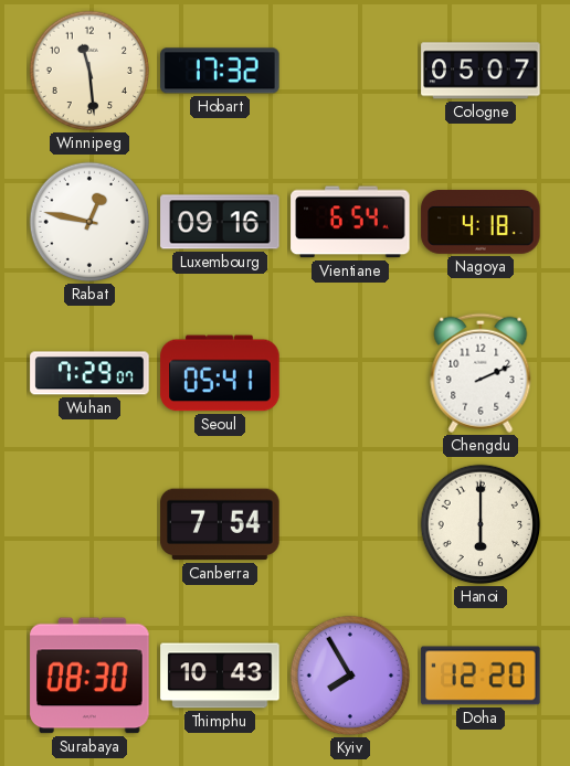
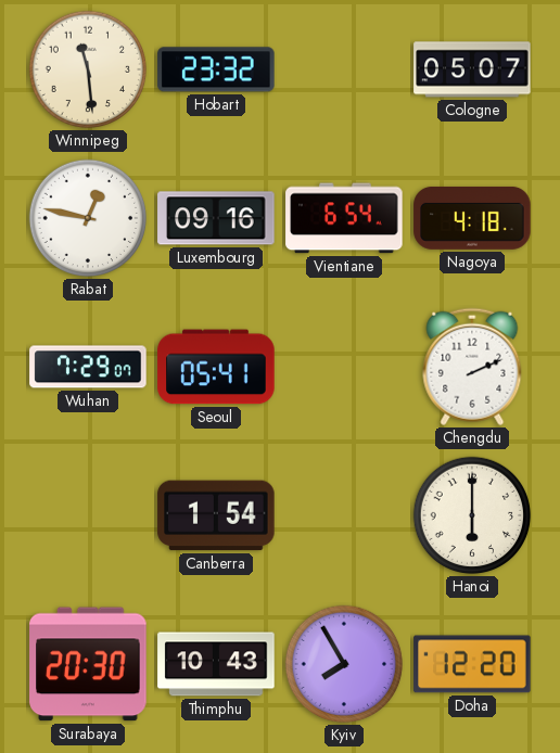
Hobart: 17:32 -> 23:32
Canberra: 7:54 -> 1:54
Surabaya: 08:30 -> 20:30
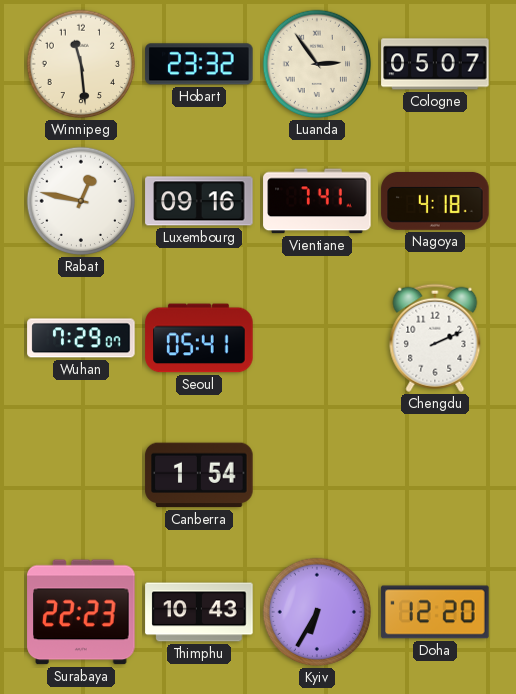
Luanda: none -> 2:54
Vientiane: 6:54 -> 7:41
Hanoi: 6:00 -> none
Surabaya: 20:30 -> 22:23
Kyiv: 7:55 -> 6:35
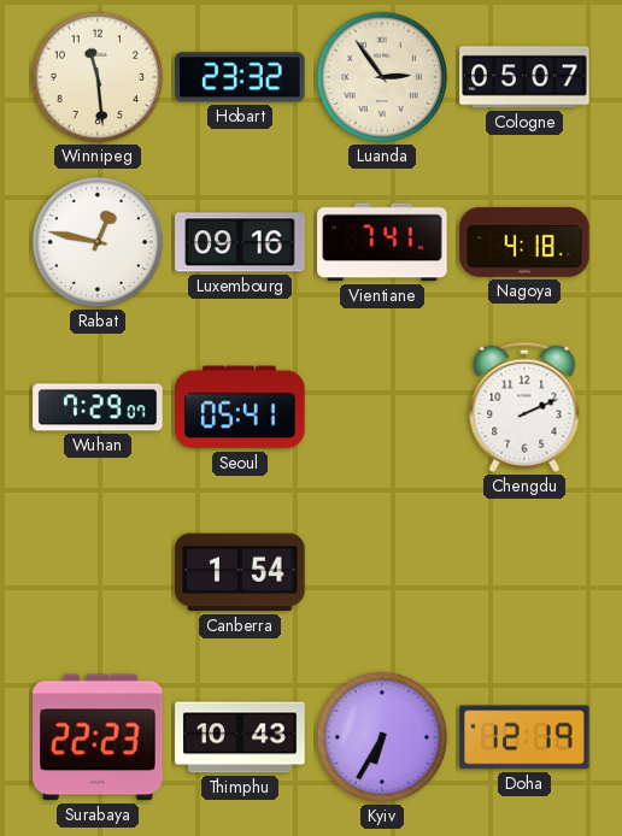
Doha: 12:20 -> 12:19
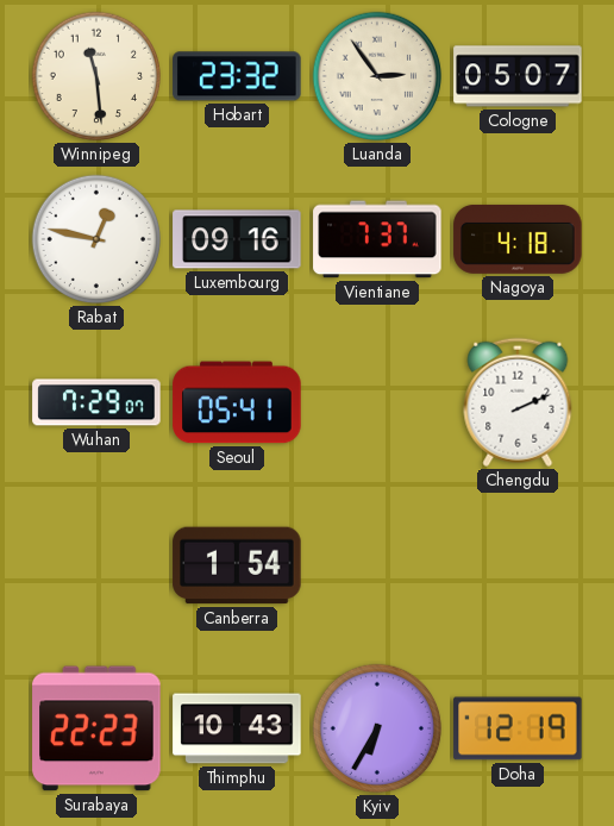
Vientiane: 7:41 -> 7:37
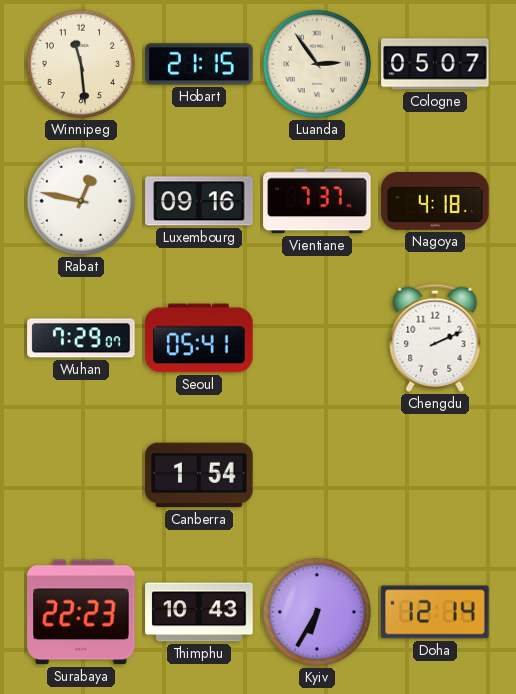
Hobart: 23:32 -> 21:15
Doha: 12:19 -> 12:14
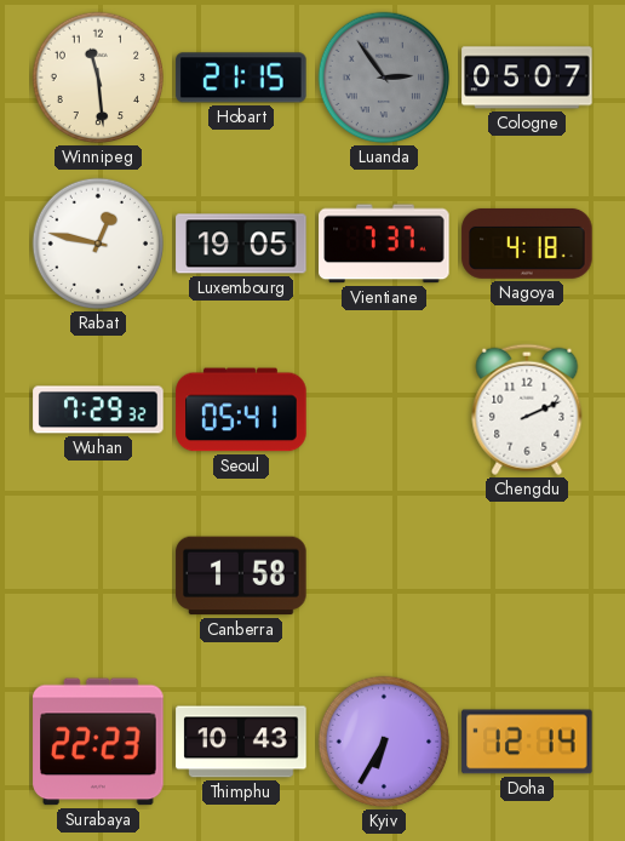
Luanda dial: cream -> grey
Luxembourg: 09:16 -> 19:05
Wuhan: 7:29:07 -> 7:29:32
Canberra: 1:54 -> 1:58
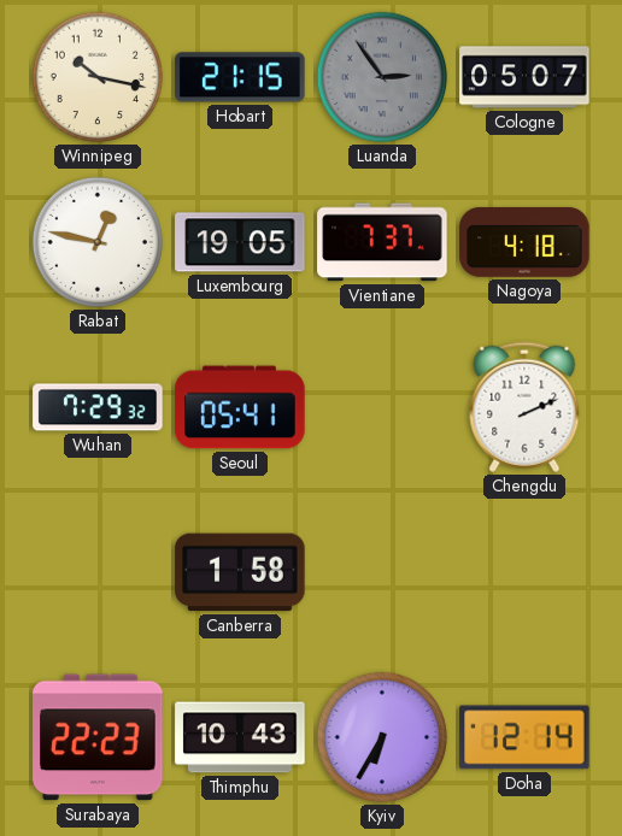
Winnipeg: 11:29 -> 10:17
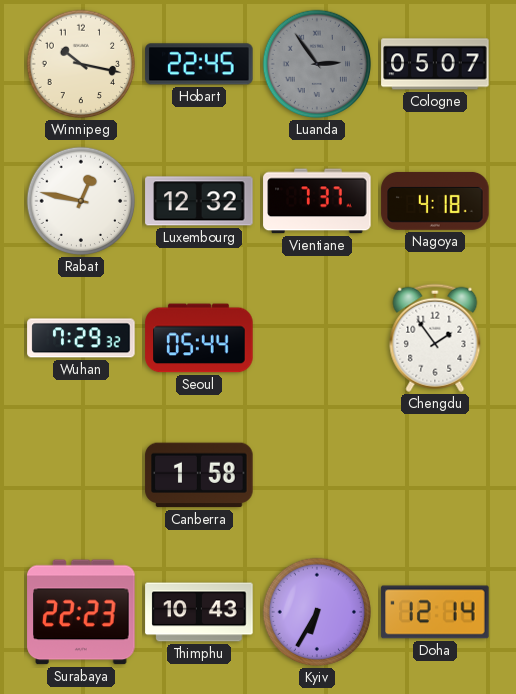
Hobart: 21:15 -> 22:45
Luxembourg: 19:05 -> 12:32
Seoul: 05:41 -> 05:44
Chengdu: 2:11 -> 1:54
